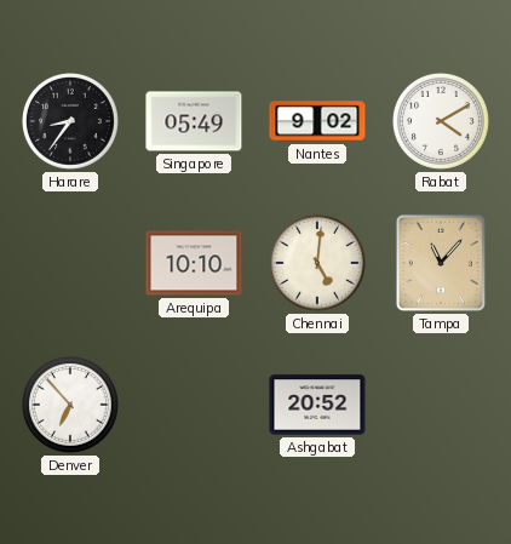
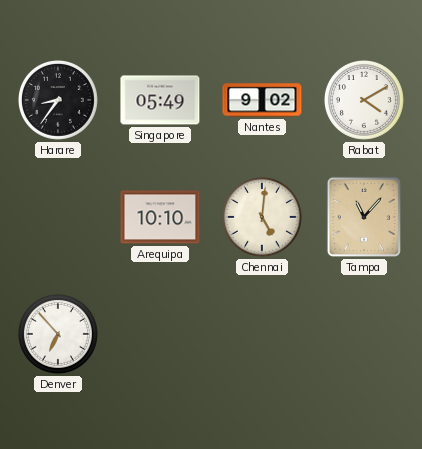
Ashgabat: 20:52 -> none
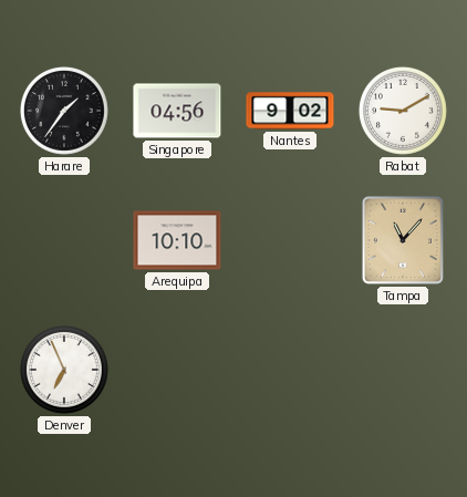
Harare: 8:36 -> 1:36
Singapore: 05:49 -> 04:56
Rabat: 4:10 -> 9:10
Chennai: 5:01 -> none
Denver: 6:53 -> 6:56
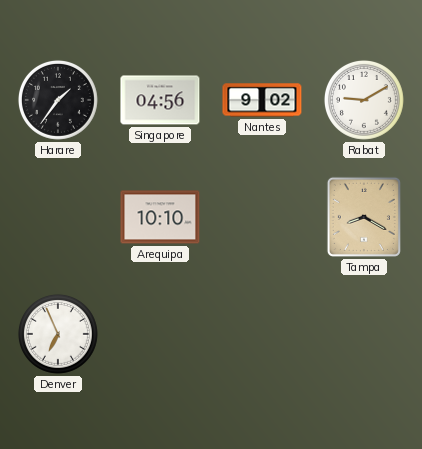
Tampa: 11:07 -> 8:20
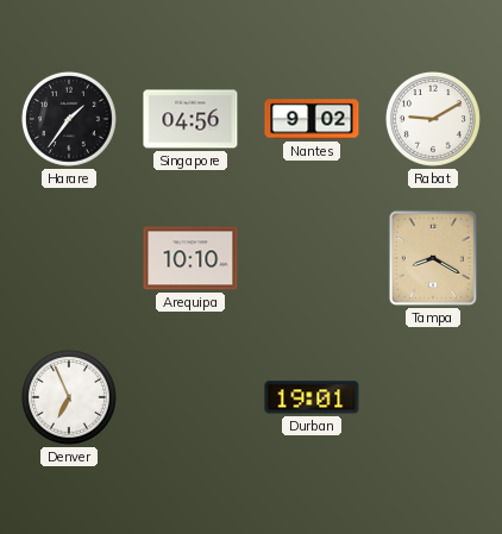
Durban: none -> 19:01
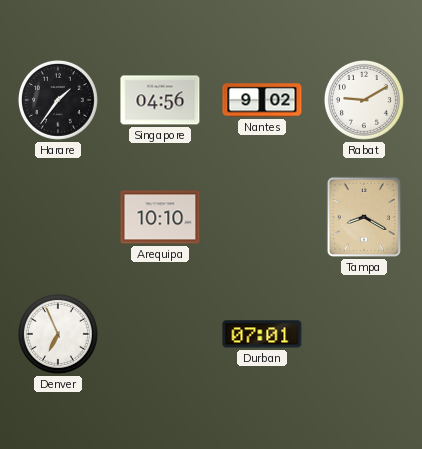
Durban: 19:01 -> 07:01
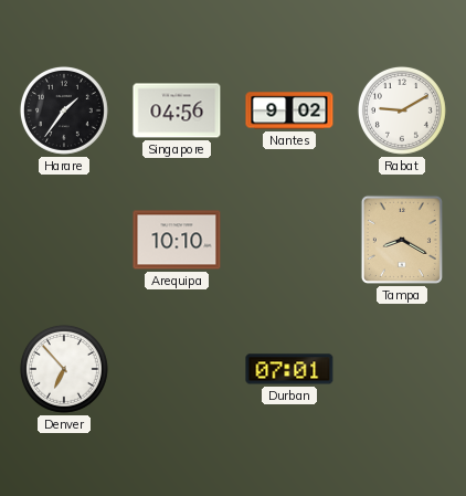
Denver: 6:56 -> 6:53
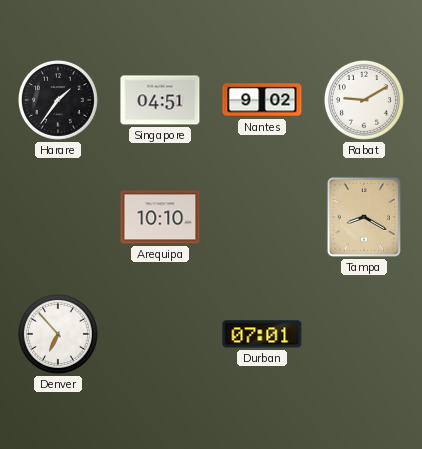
Singapore: 04:56 -> 04:51
